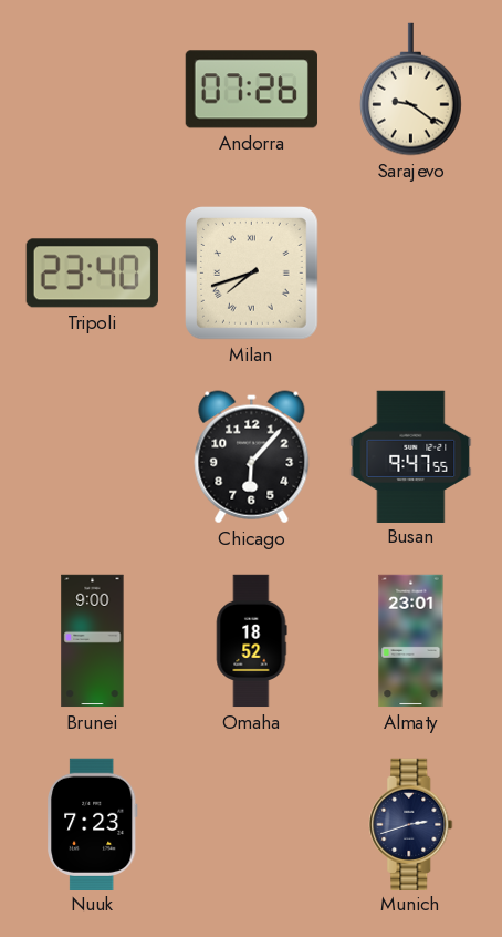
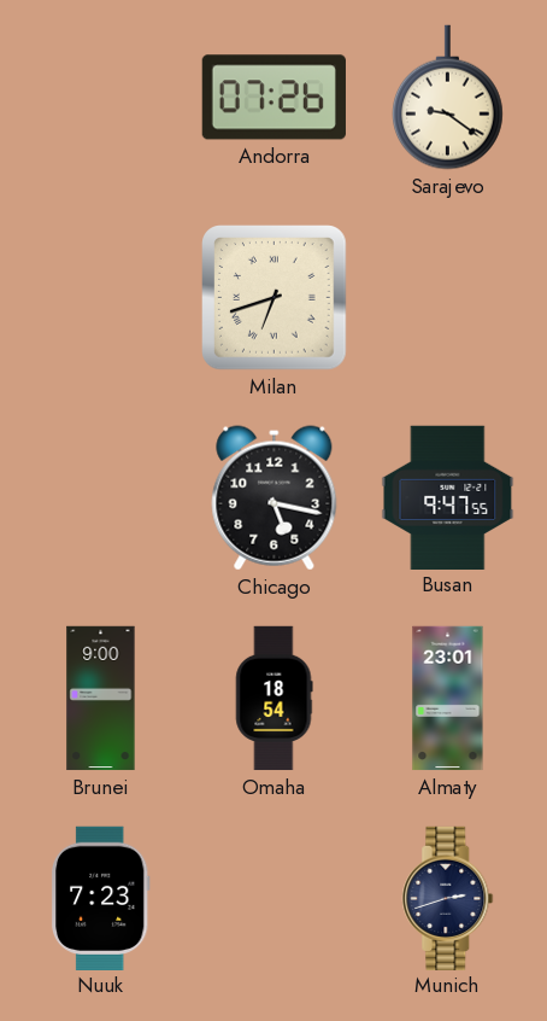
Tripoli: 23:40 -> none
Milan: 7:42 -> 6:42
Chicago: 6:07 -> 5:17
Omaha: 18:52 -> 18:54
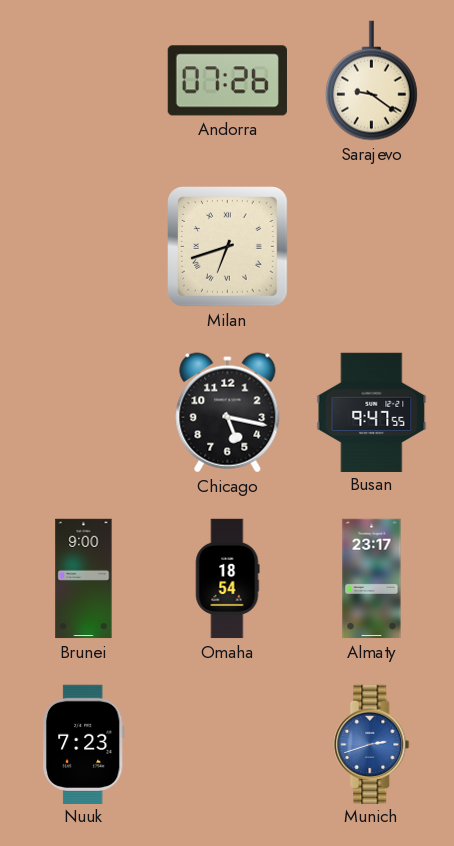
Almaty: 23:01 -> 23:17
Munich dial: navy -> blue
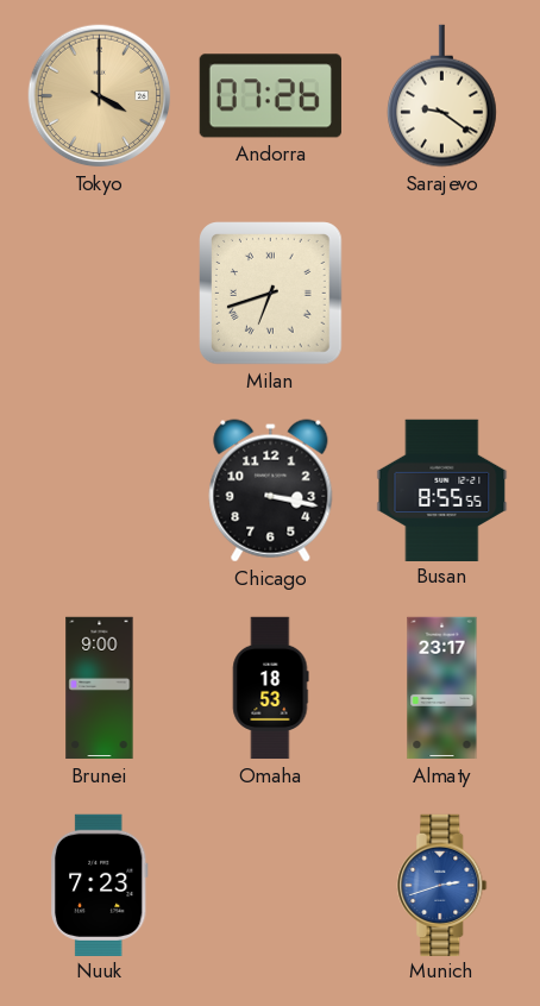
Tokyo: none -> 4:00
Chicago: 5:17 -> 3:17
Busan: 9:47 -> 8:55
Omaha: 18:54 -> 18:53
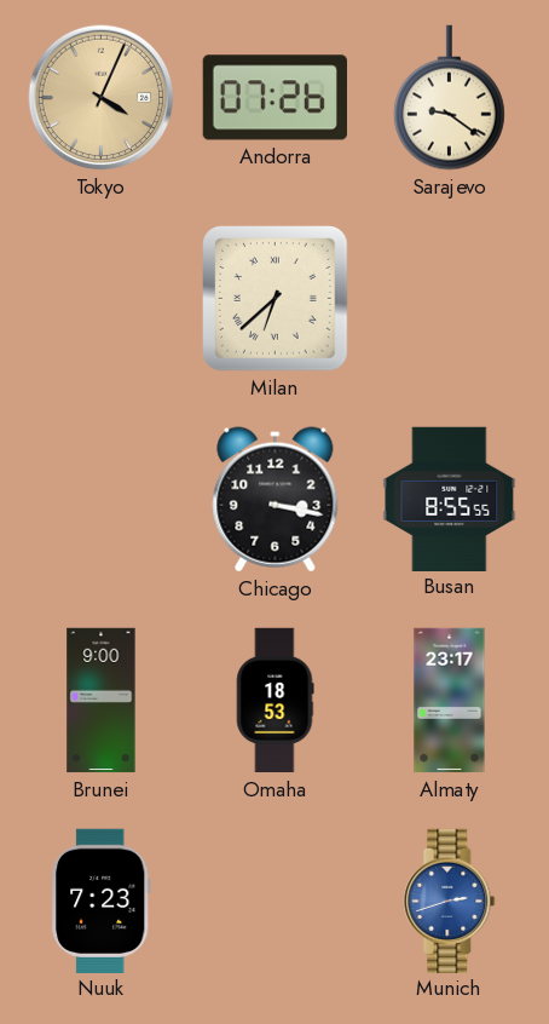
Tokyo: 4:00 -> 4:04
Milan: 6:42 -> 6:38
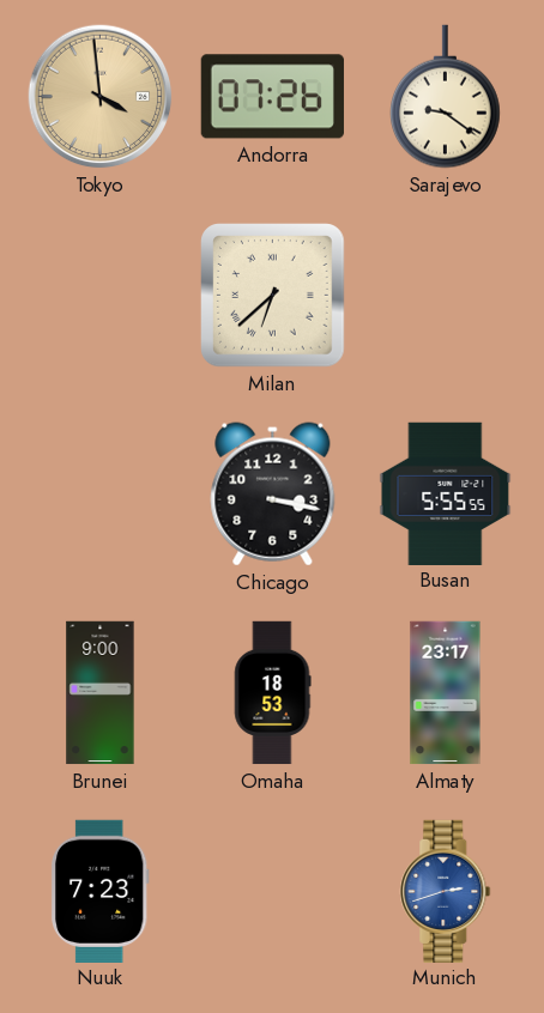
Tokyo: 4:04 -> 3:59
Busan: 8:55 -> 5:55
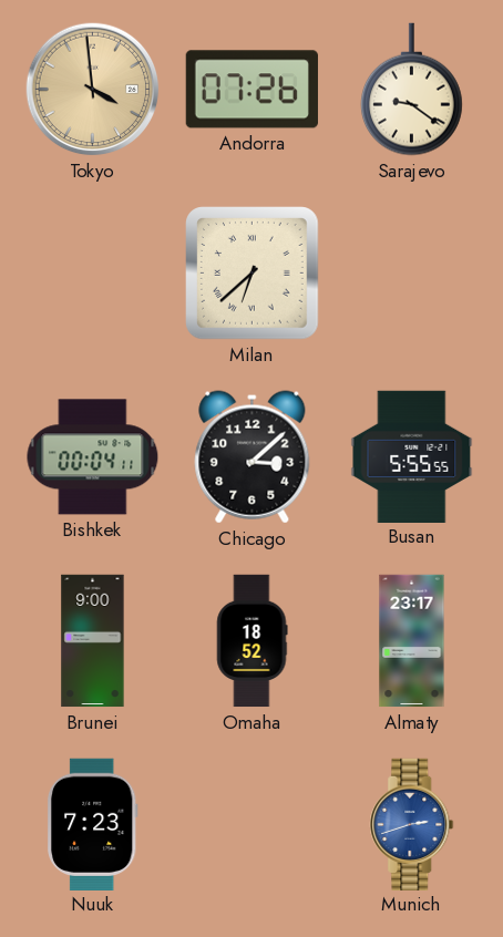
Bishkek: none -> 00:04
Chicago: 3:17 -> 3:08
Omaha: 18:53 -> 18:52
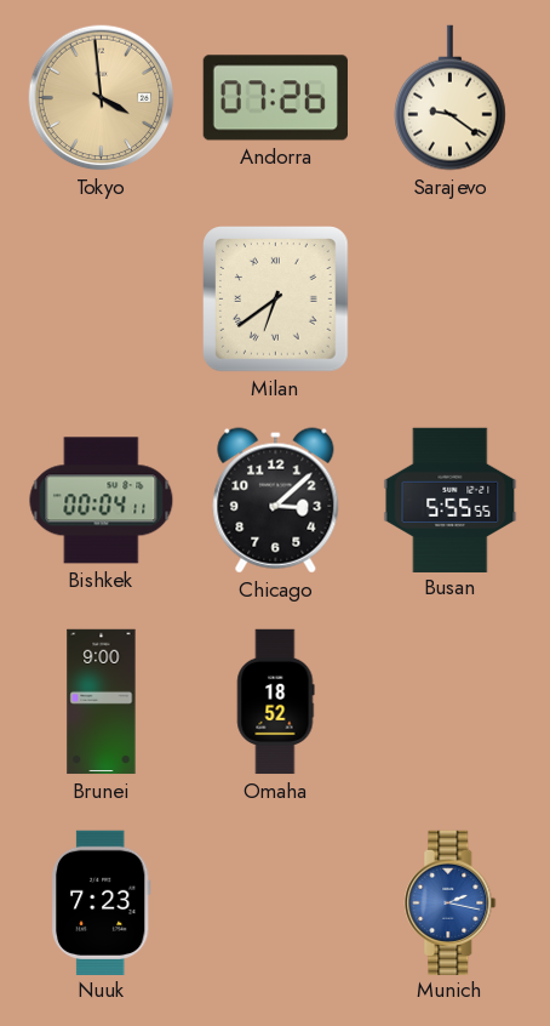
Milan: 6:38 -> 6:39
Almaty: 23:17 -> none
Munich: 2:42 -> 2:17
